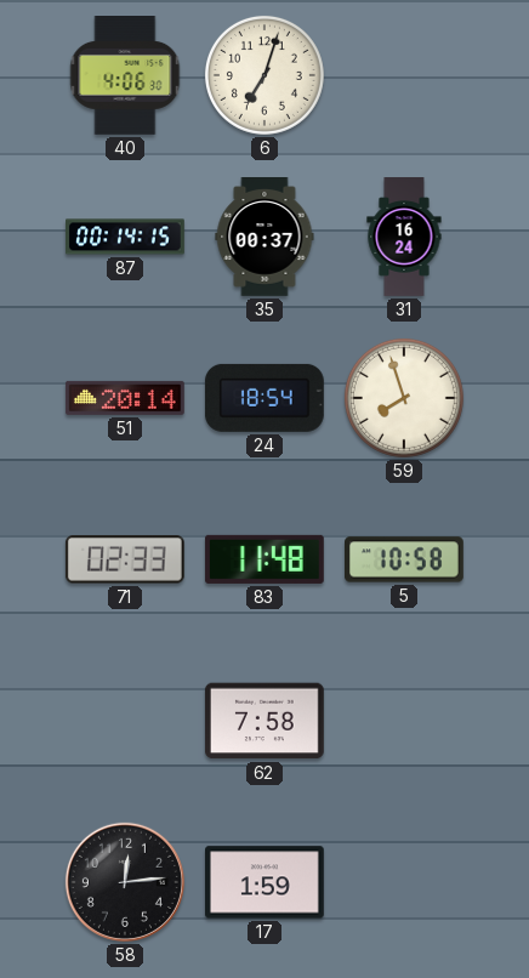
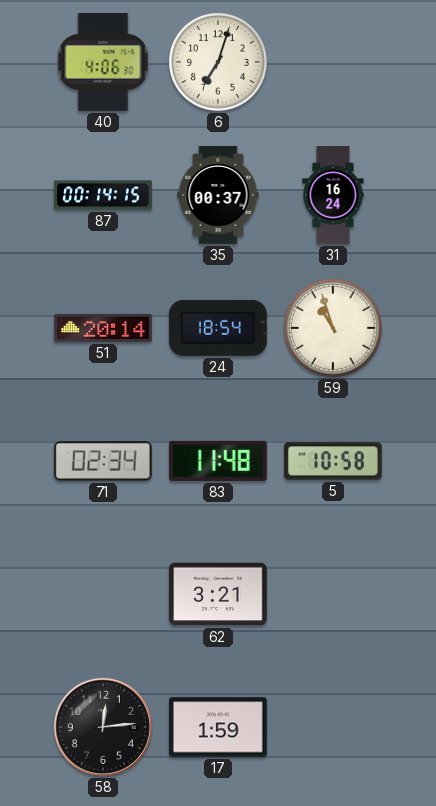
59: 7:57 -> 10:57
71: 02:33 -> 02:34
62: 7:58 -> 3:21
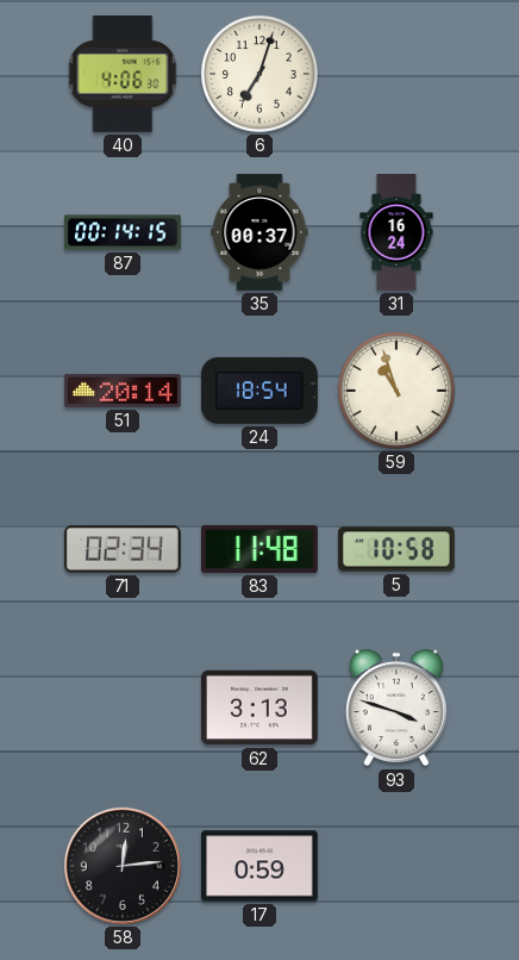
62: 3:21 -> 3:13
93: none -> 3:48
17: 1:59 -> 0:59
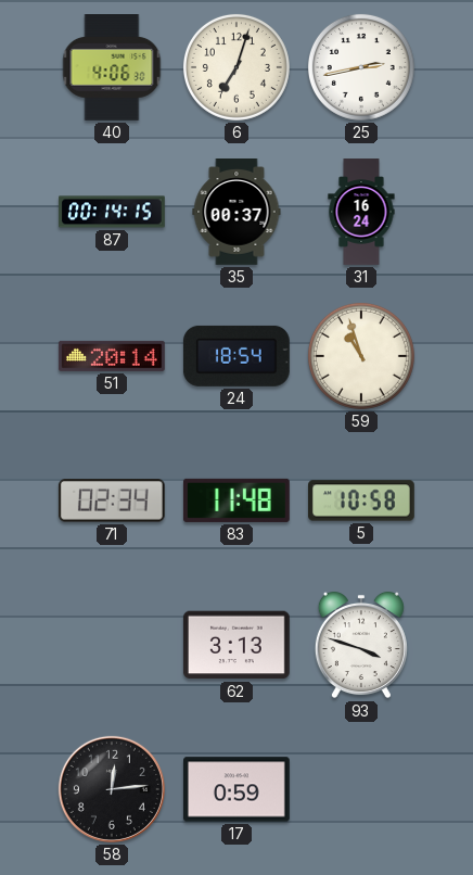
25: none -> 2:43
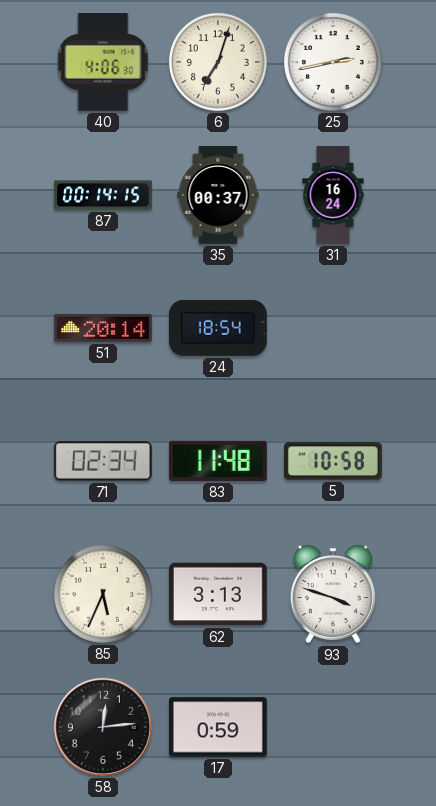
59: 10:57 -> none
85: none -> 5:34
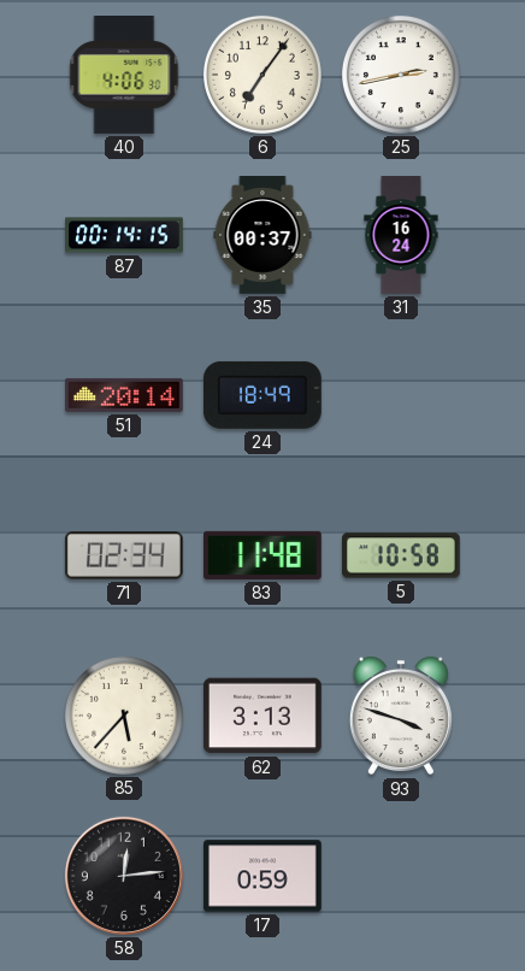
6: 7:03 -> 7:06
24: 18:54 -> 18:49
85: 5:34 -> 5:37
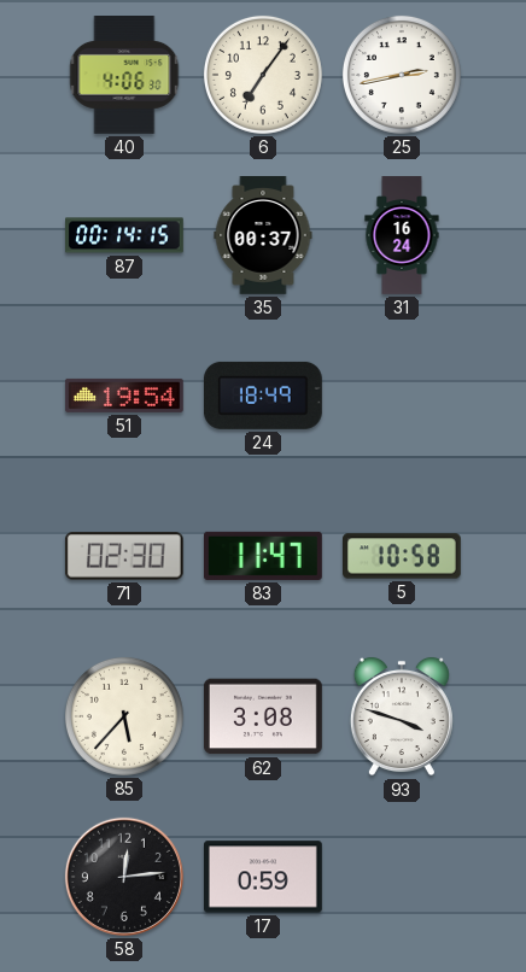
51: 20:14 -> 19:54
71: 02:34 -> 02:30
83: 11:48 -> 11:47
62: 3:13 -> 3:08
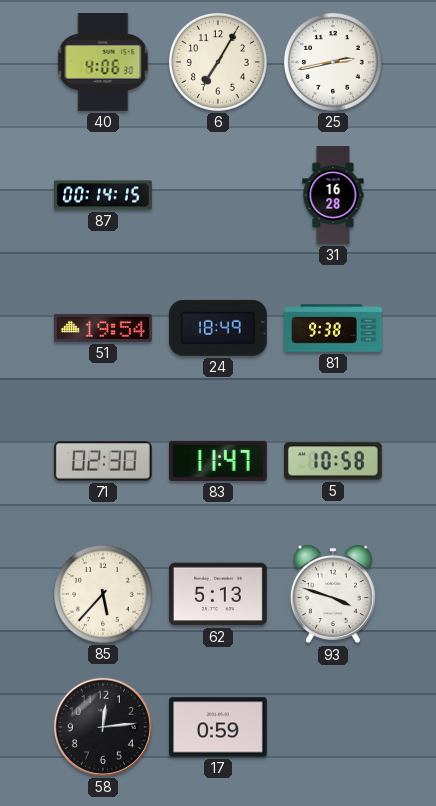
6: 7:06 -> 7:05
35: 00:37 -> none
31: 16:24 -> 16:28
81: none -> 9:38
62: 3:08 -> 5:13
